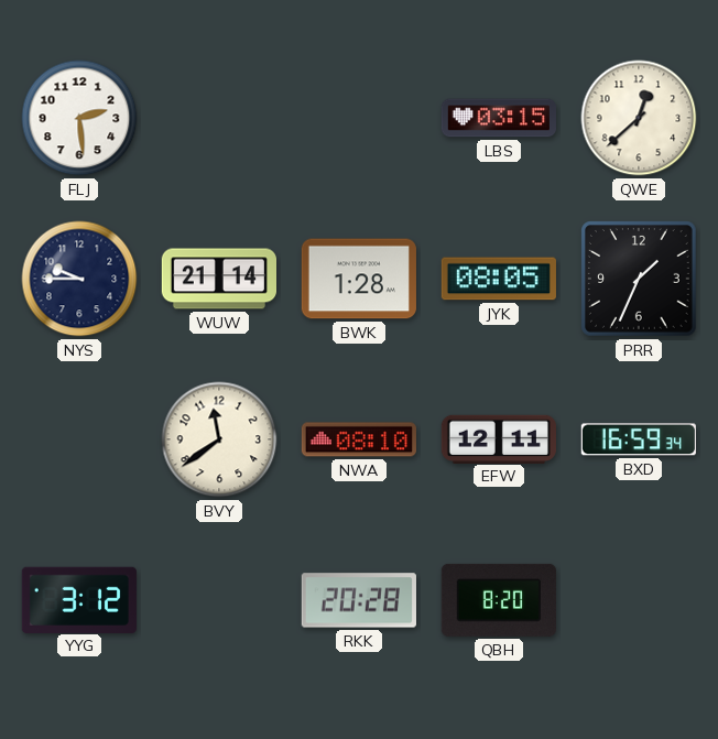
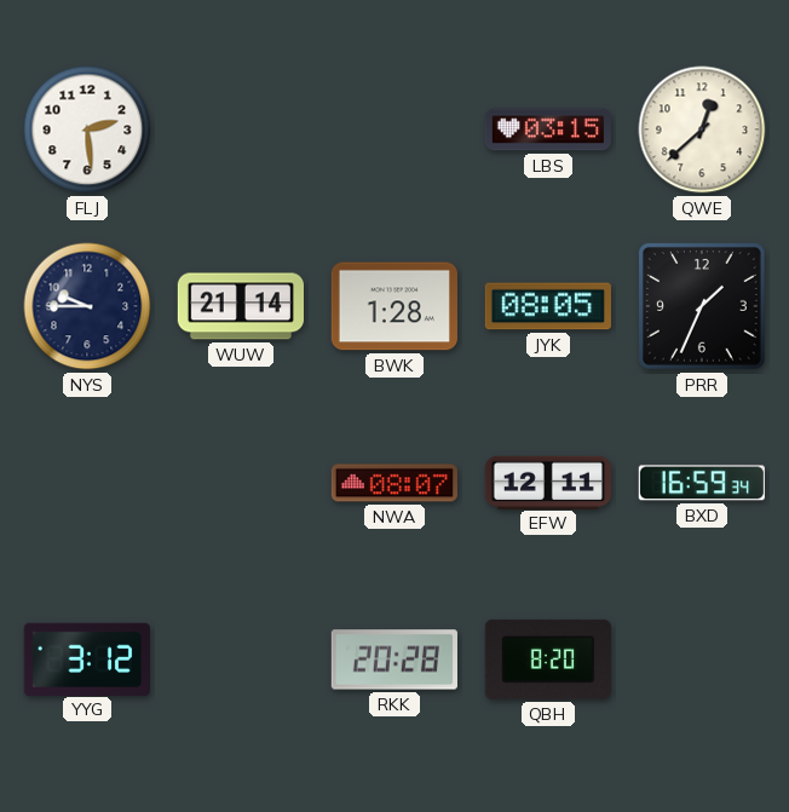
BVY: 11:39 -> none
NWA: 08:10 -> 08:07
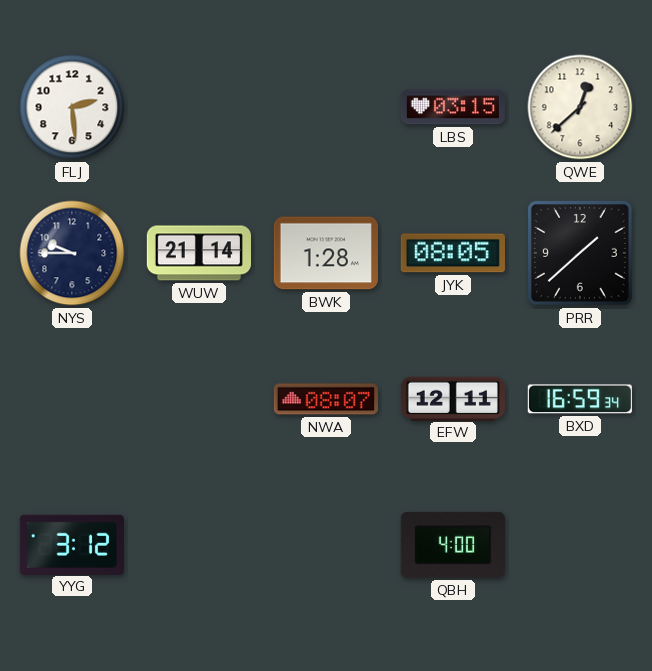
PRR: 1:34 -> 1:38
RKK: 20:28 -> none
QBH: 8:20 -> 4:00
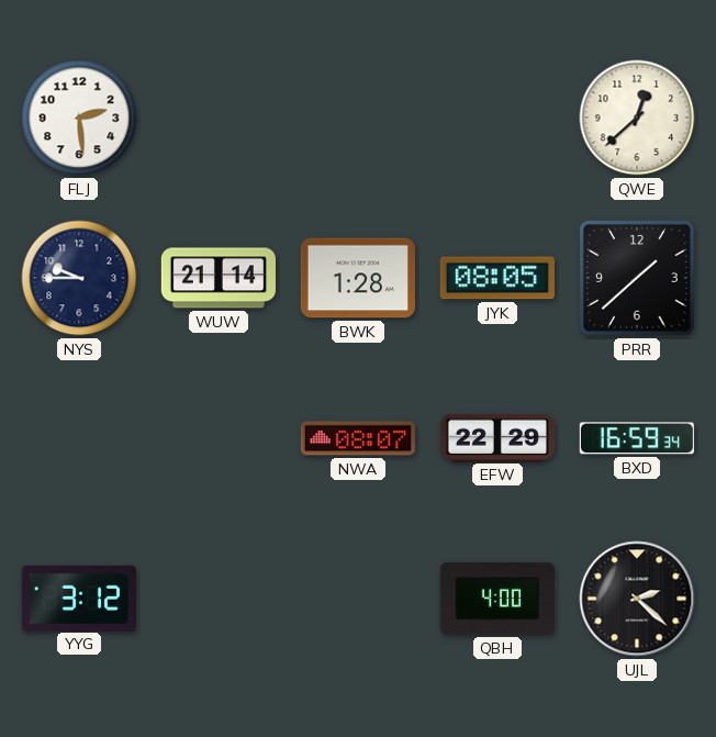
LBS: 03:15 -> none
EFW: 12:11 -> 22:29
UJL: none -> 2:22
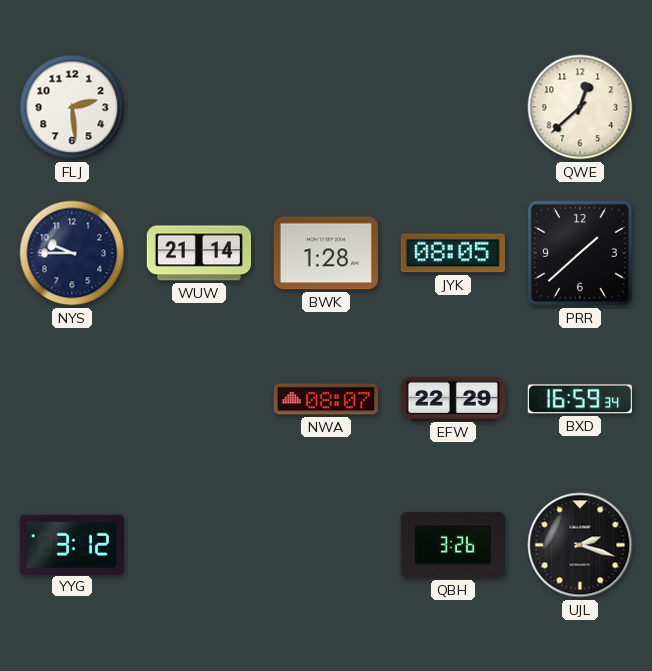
QBH: 4:00 -> 3:26
UJL: 2:22 -> 2:18
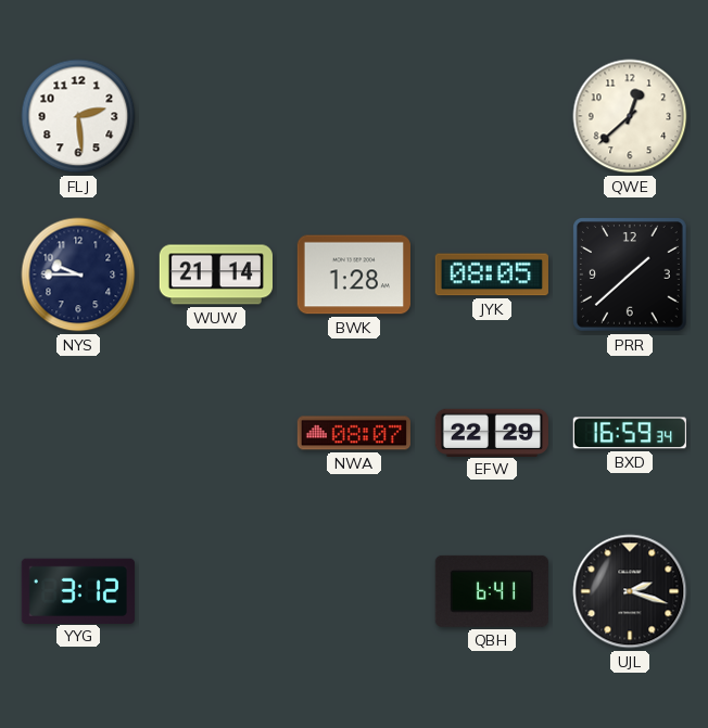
QBH: 3:26 -> 6:41
